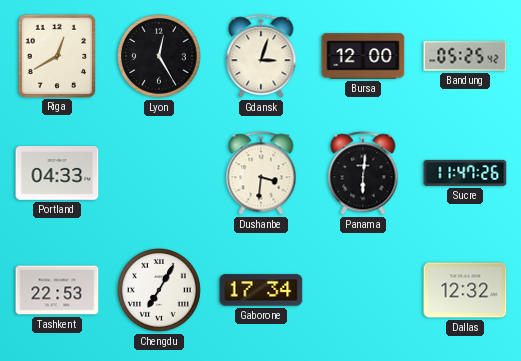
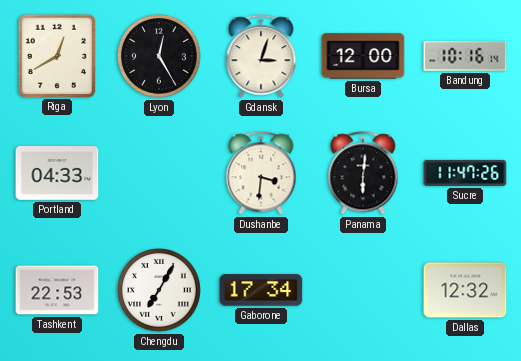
Bandung: 05:25 -> 10:16
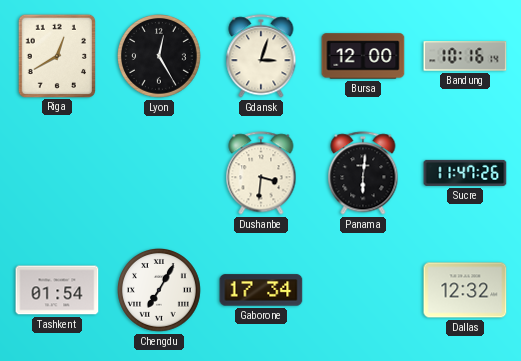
Portland: 04:33 -> none
Tashkent: 22:53 -> 01:54
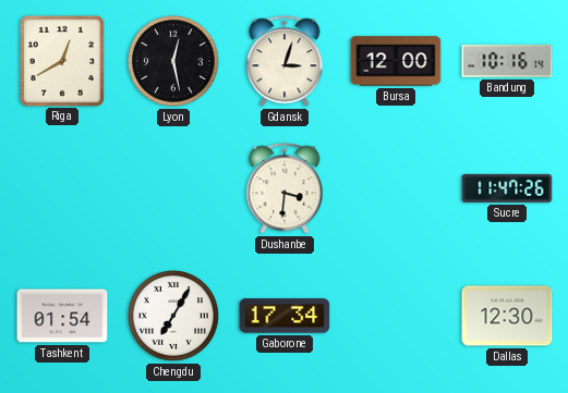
Lyon: 12:25 -> 12:28
Panama: 6:01 -> none
Dallas: 12:32 -> 12:30
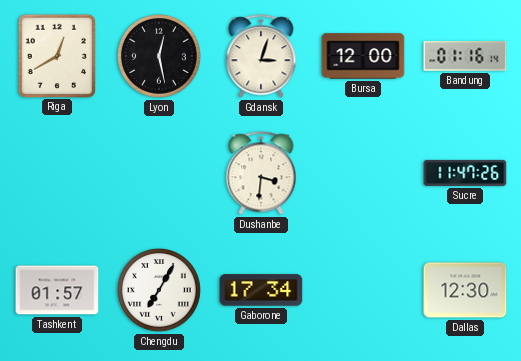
Bandung: 10:16 -> 01:16
Tashkent: 01:54 -> 01:57
